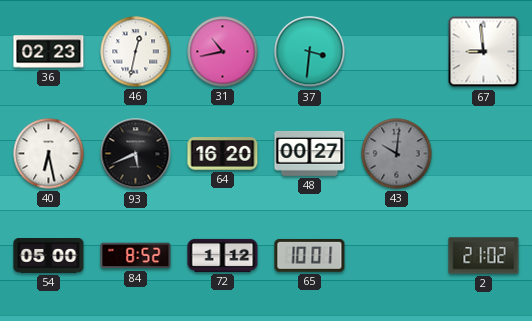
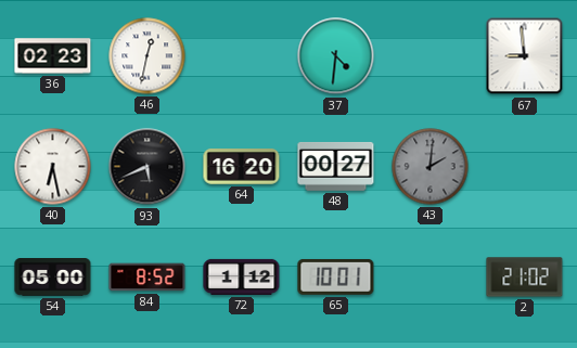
31: 10:43 -> none
37: 3:31 -> 4:31
43: 10:01 -> 2:01
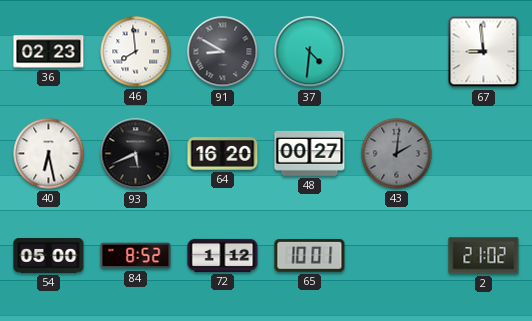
46: 12:32 -> 7:59
91: none -> 8:50
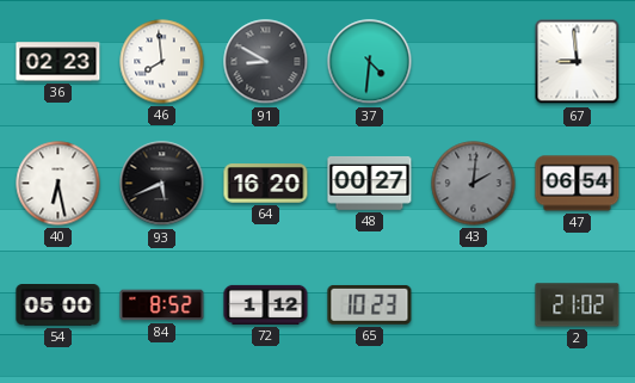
47: none -> 06:54
65: 10:01 -> 10:23
